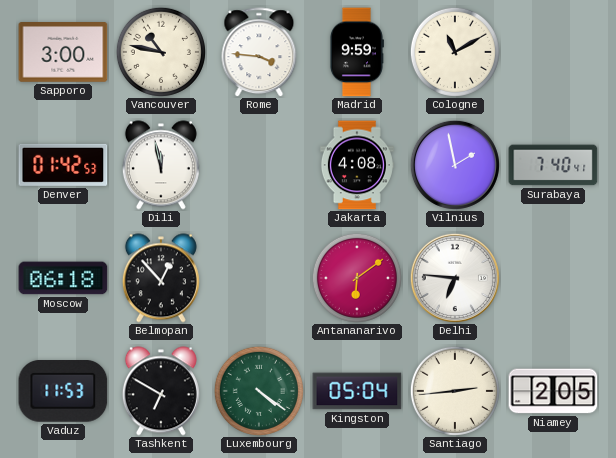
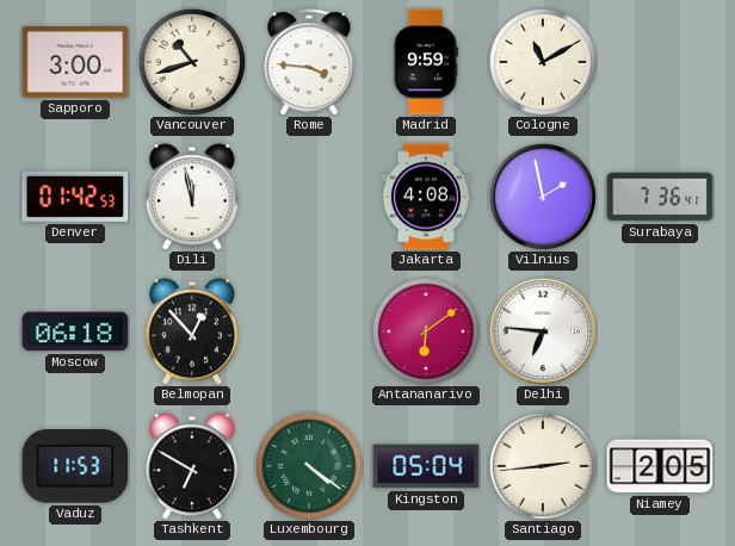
Vancouver: 10:47 -> 10:42
Surabaya: 7:40 -> 7:36
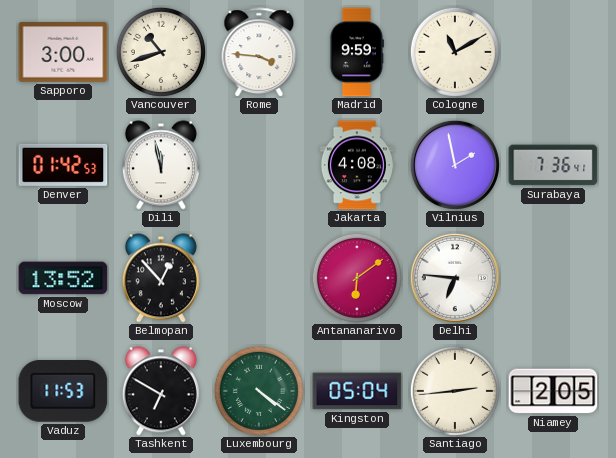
Moscow: 06:18 -> 13:52
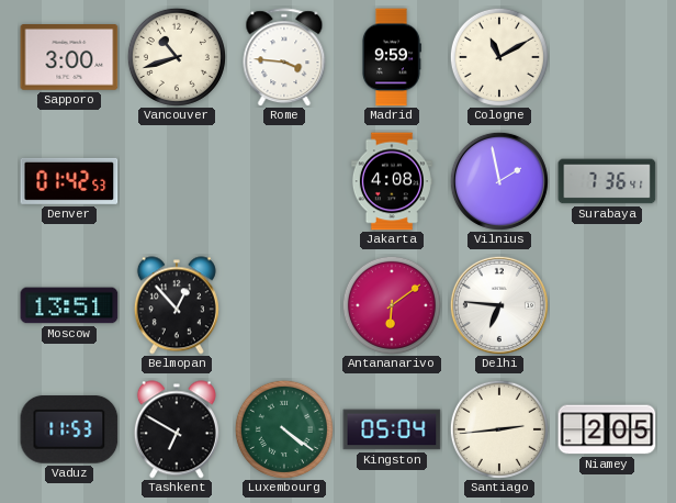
Dili: 11:58 -> none
Moscow: 13:52 -> 13:51
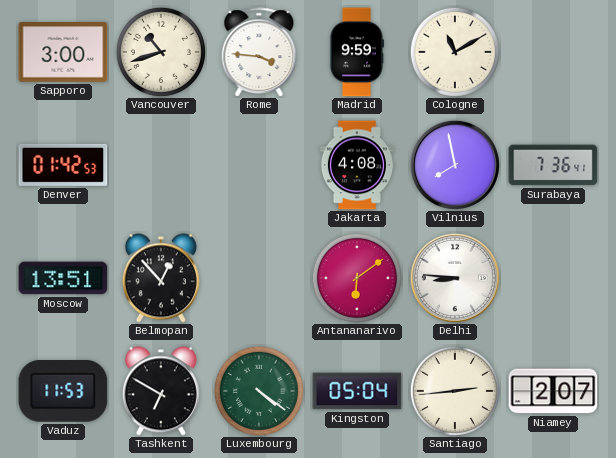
Vilnius: 1:58 -> 7:58
Delhi: 6:46 -> 8:46
Niamey: 2:05 -> 2:07
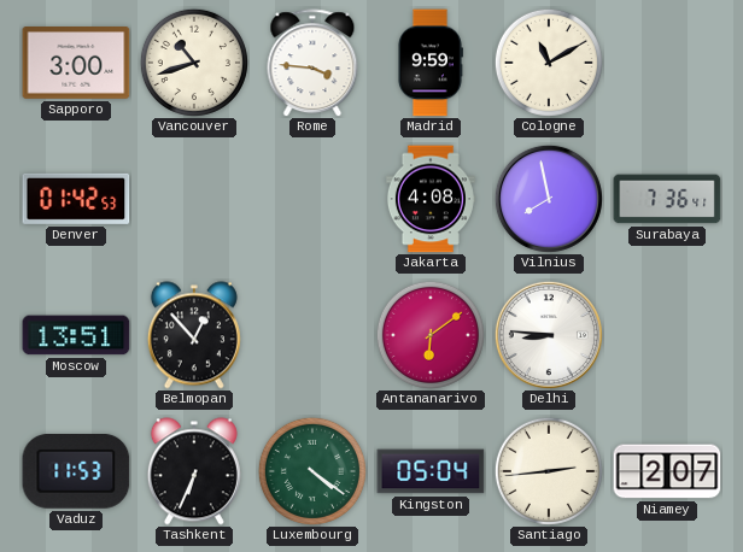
Tashkent: 6:50 -> 6:34
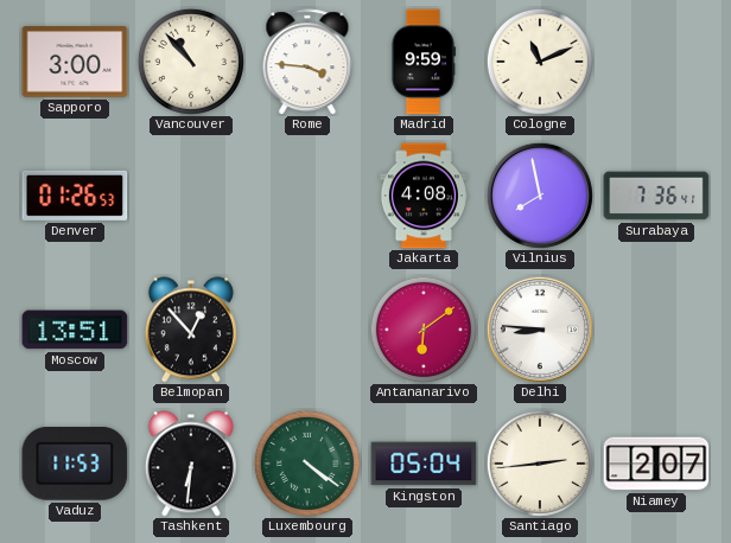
Vancouver: 10:42 -> 10:53
Cologne: 11:10 -> 11:11
Denver: 01:42 -> 01:26
Tashkent: 6:34 -> 6:31
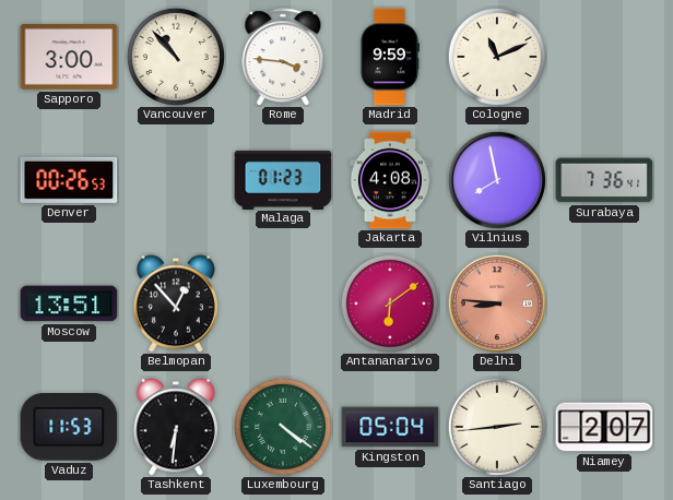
Denver: 01:26 -> 00:26
Malaga: none -> 01:23
Delhi dial: white -> salmon
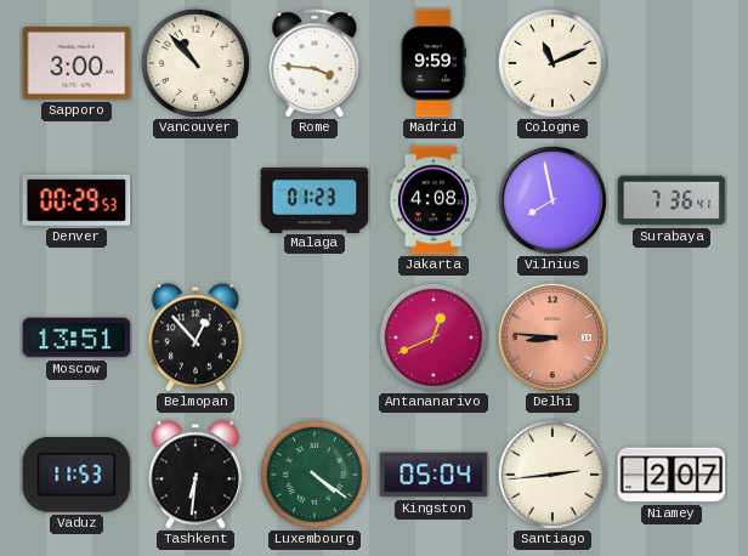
Denver: 00:26 -> 00:29
Antananarivo: 6:09 -> 12:41
